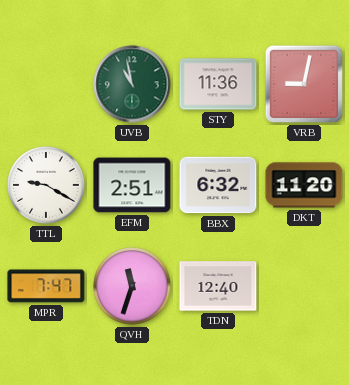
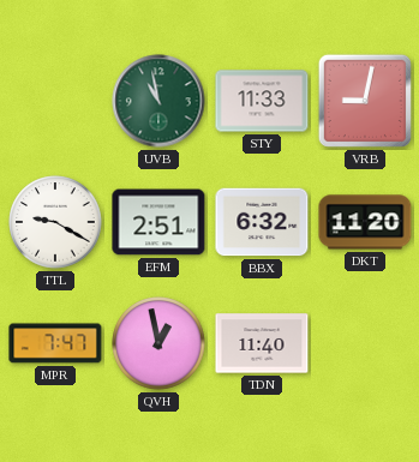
STY: 11:36 -> 11:33
QVH: 11:33 -> 12:58
TDN: 12:40 -> 11:40
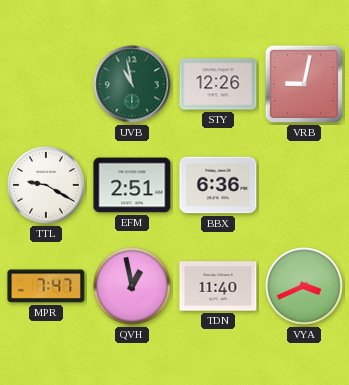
STY: 11:33 -> 12:26
BBX: 6:32 -> 6:36
DKT: 11:20 -> none
VYA: none -> 3:41
